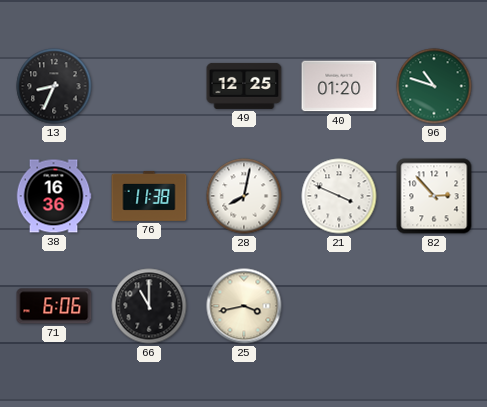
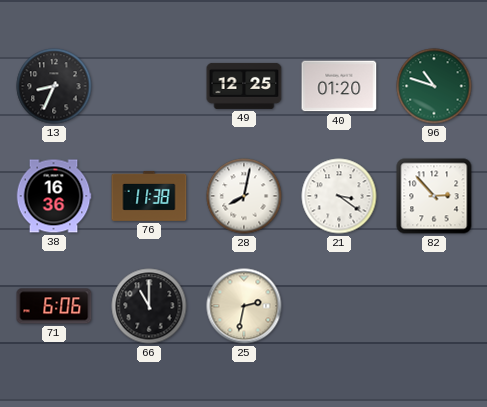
21: 3:49 -> 3:21
25: 3:43 -> 2:32
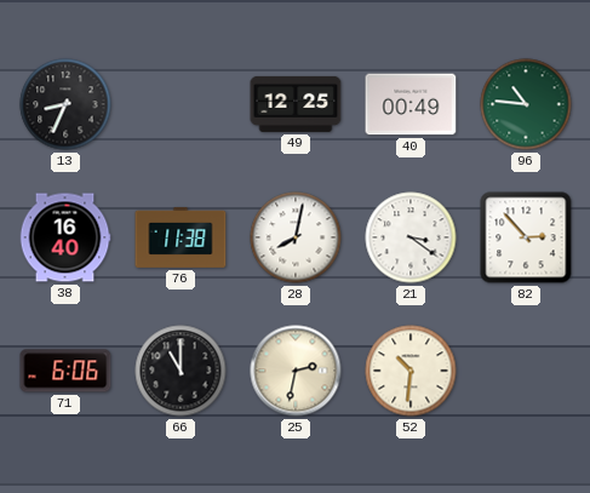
40: 01:20 -> 00:49
96: 10:48 -> 10:46
38: 16:36 -> 16:40
52: none -> 10:31
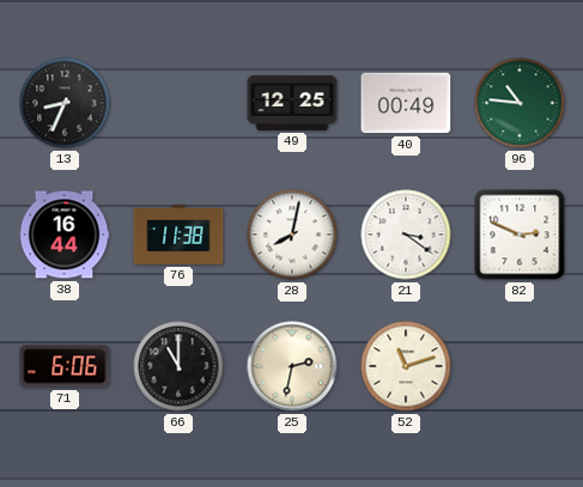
38: 16:40 -> 16:44
82: 2:53 -> 2:49
52: 10:31 -> 11:12
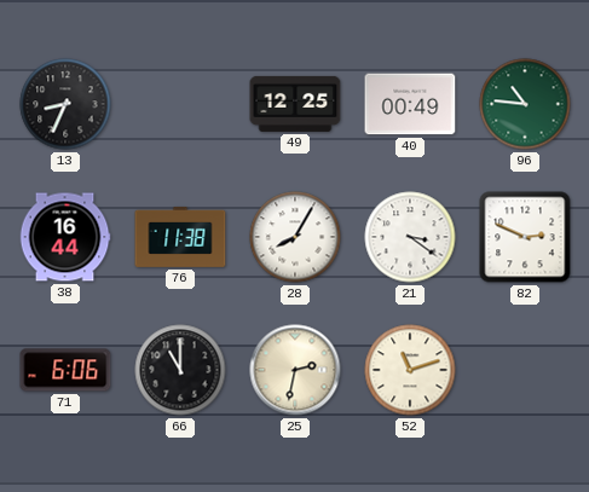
28: 8:02 -> 8:05
